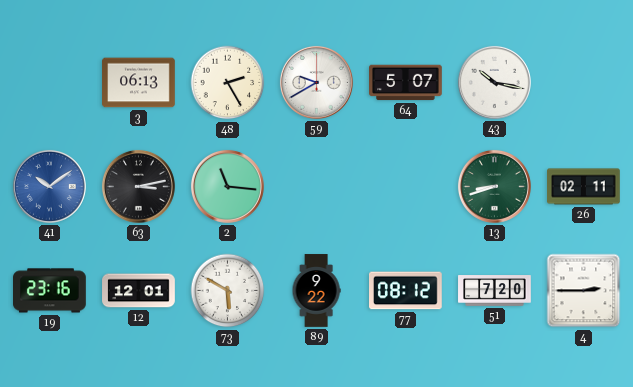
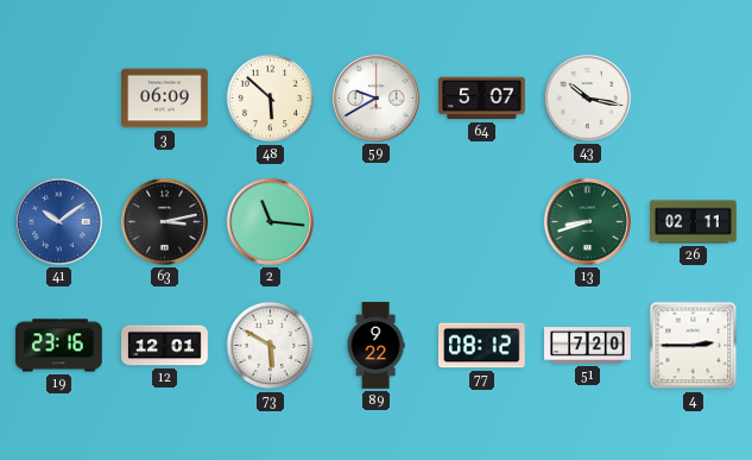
3: 06:13 -> 06:09
48: 2:25 -> 5:52
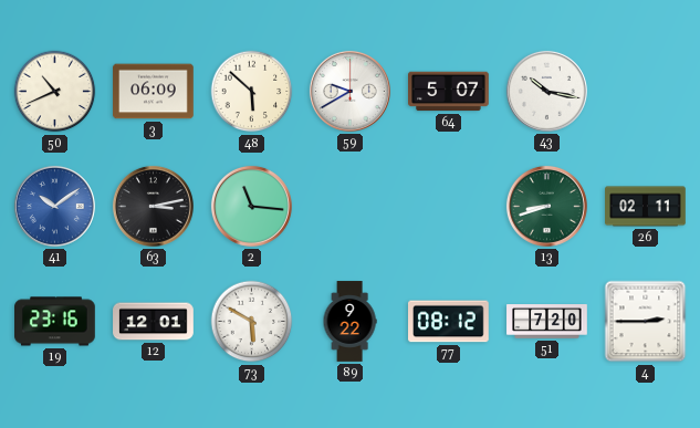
50: none -> 10:41
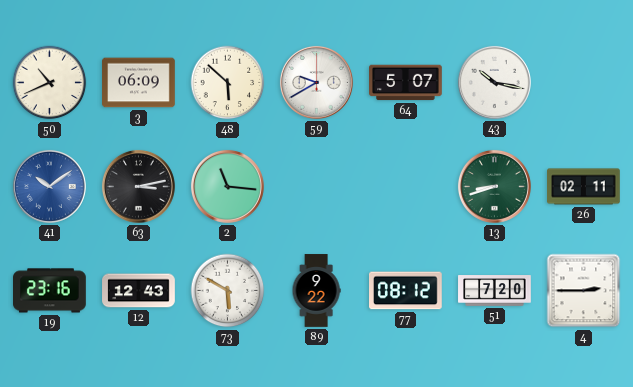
12: 12:01 -> 12:43
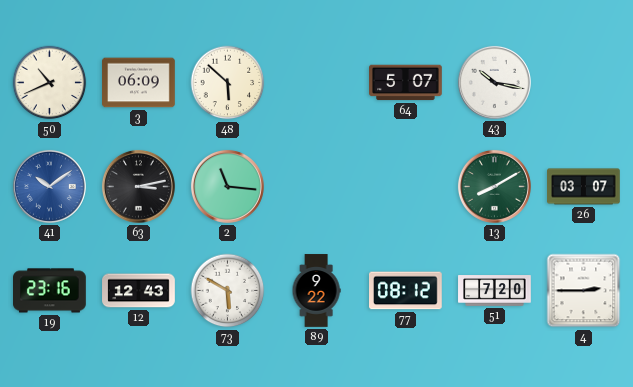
59: 9:40 -> none
13: 8:42 -> 8:10
26: 02:11 -> 03:07
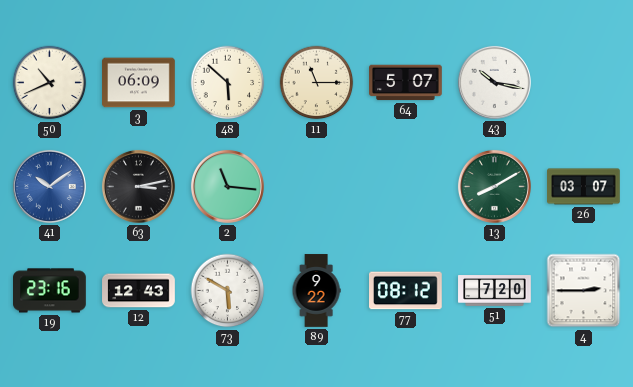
11: none -> 11:15
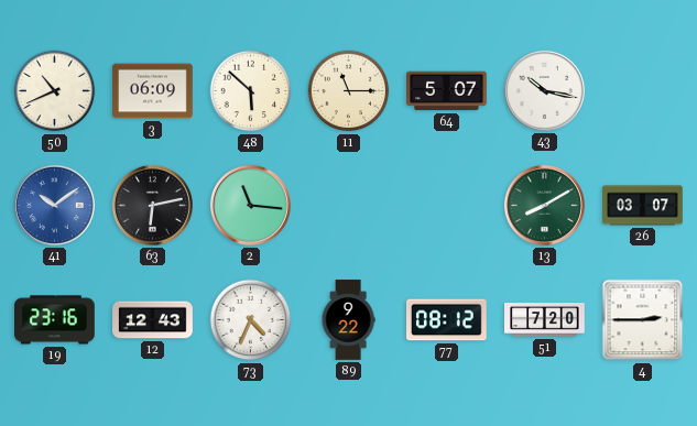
63: 3:13 -> 6:13
73: 5:50 -> 4:34
